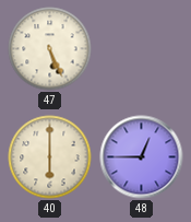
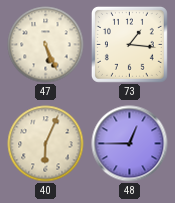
73: none -> 1:16
40: 6:00 -> 6:04
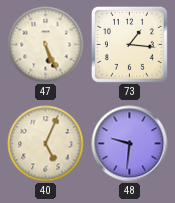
40: 6:04 -> 5:04
48: 12:45 -> 9:31
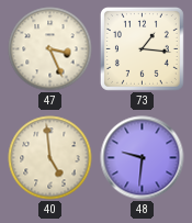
47: 5:26 -> 3:26
40: 5:04 -> 4:59
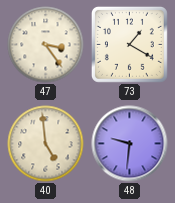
47: 3:26 -> 3:24
73: 1:16 -> 1:20
